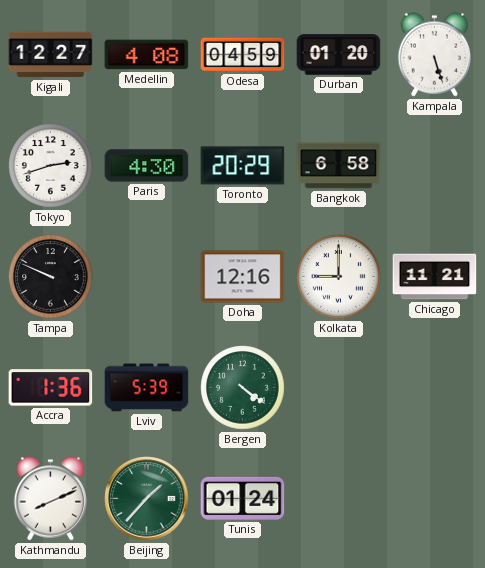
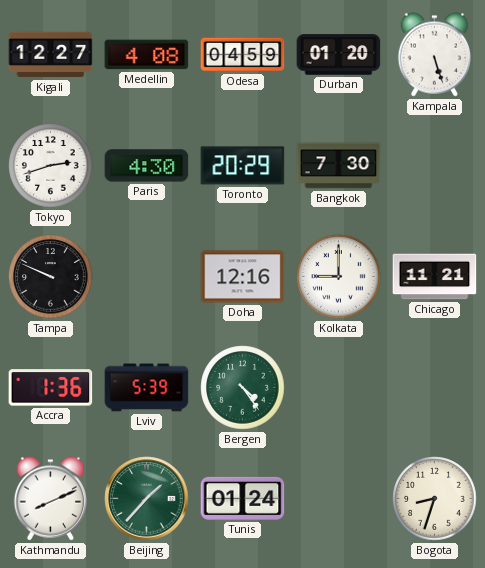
Bangkok: 6:58 -> 7:30
Bergen: 4:21 -> 4:24
Bogota: none -> 8:33
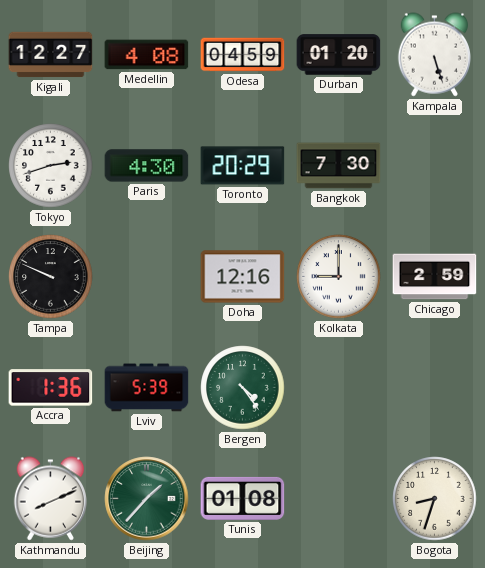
Chicago: 11:21 -> 2:59
Tunis: 01:24 -> 01:08
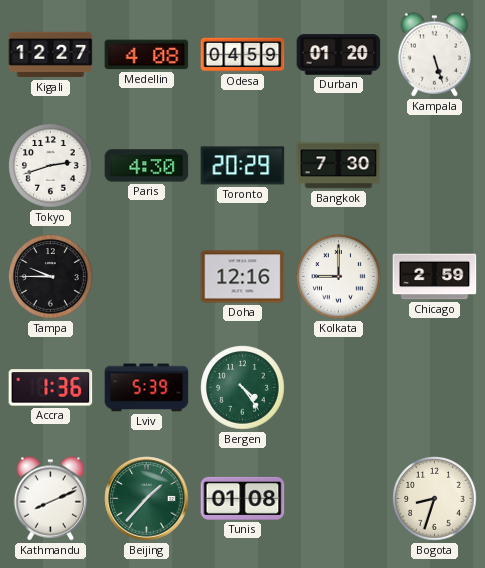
Tampa: 9:49 -> 9:45
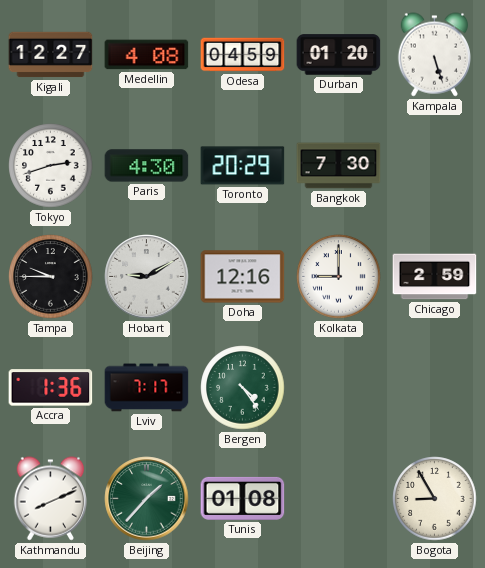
Hobart: none -> 9:10
Lviv: 5:39 -> 7:17
Bogota: 8:33 -> 8:55
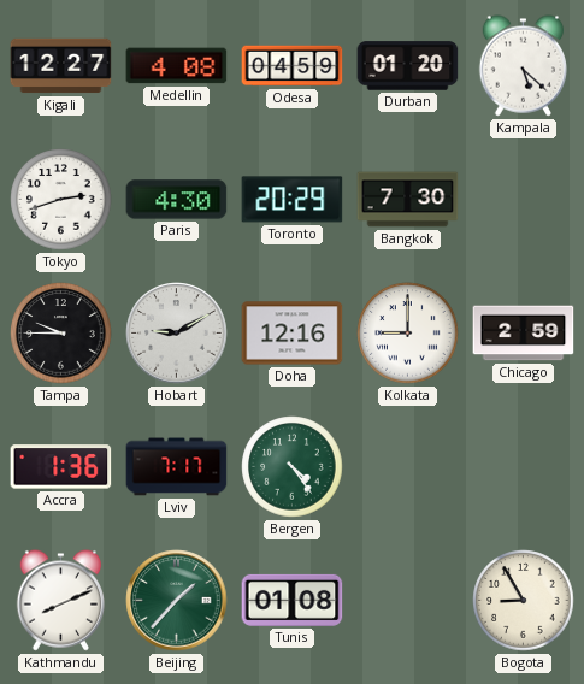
Kampala: 5:27 -> 5:22
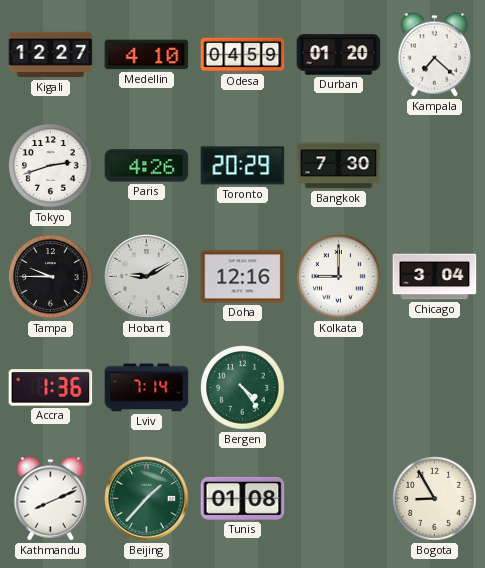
Medellin: 4:08 -> 4:10
Kampala: 5:22 -> 7:22
Paris: 4:30 -> 4:26
Chicago: 2:59 -> 3:04
Lviv: 7:17 -> 7:14
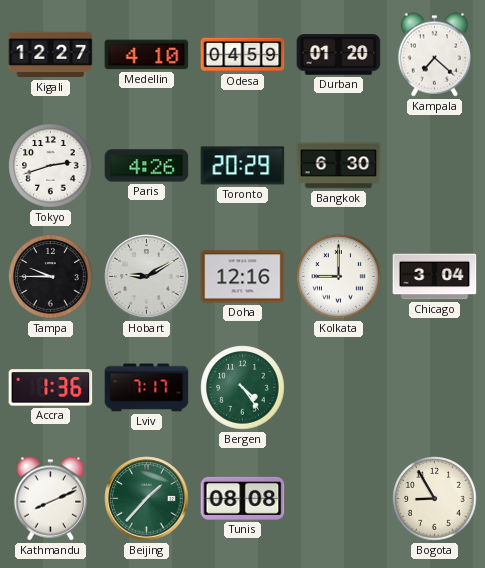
Bangkok: 7:30 -> 6:30
Lviv: 7:14 -> 7:17
Tunis: 01:08 -> 08:08
